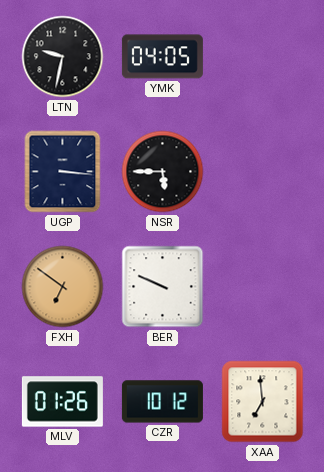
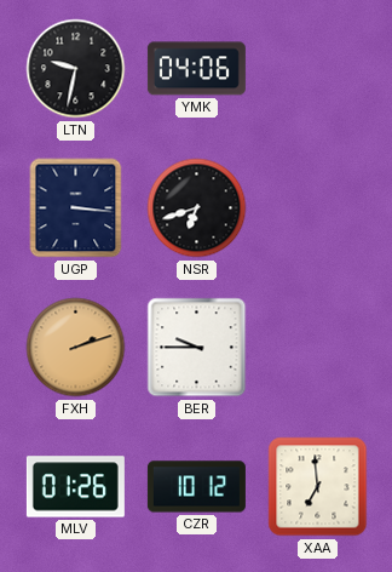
YMK: 04:05 -> 04:06
NSR: 5:45 -> 6:42
FXH: 6:51 -> 2:12
BER: 9:49 -> 9:45
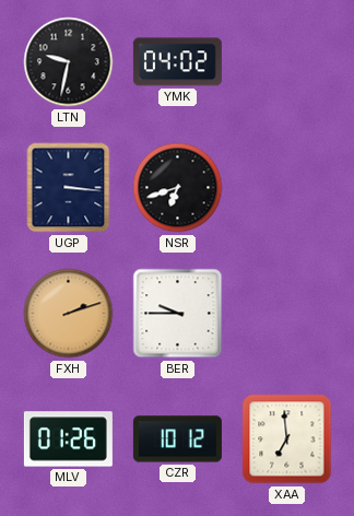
YMK: 04:06 -> 04:02
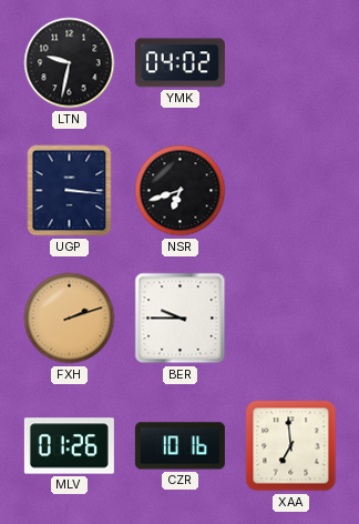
CZR: 10:12 -> 10:16
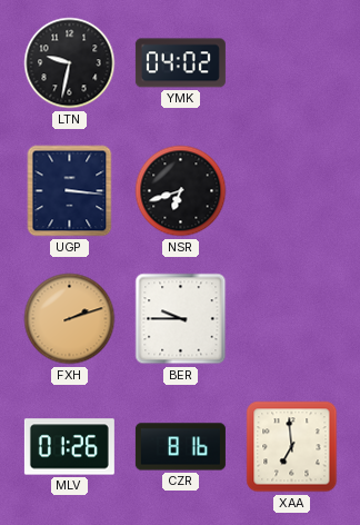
CZR: 10:16 -> 8:16
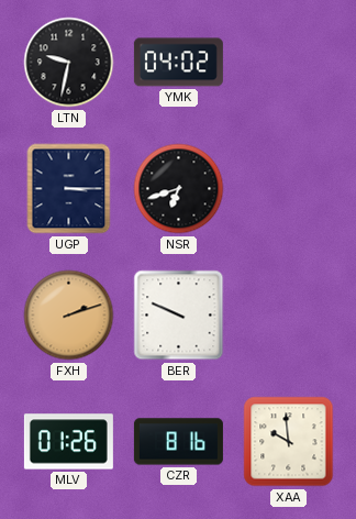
UGP: 3:16 -> 3:15
BER: 9:45 -> 9:49
XAA: 6:59 -> 9:59
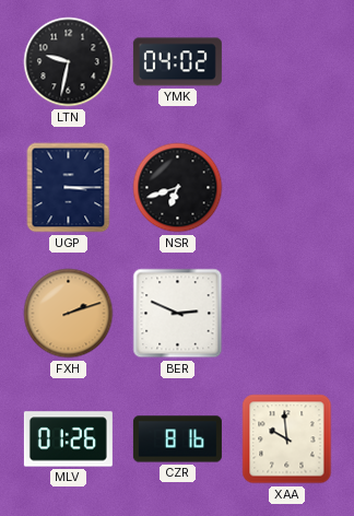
BER: 9:49 -> 2:49
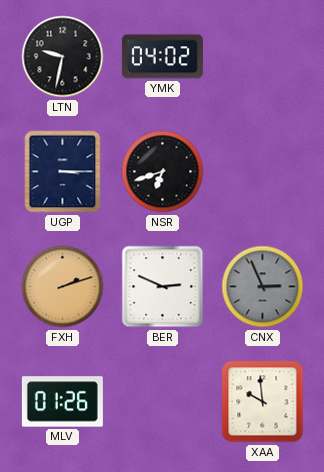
CNX: none -> 2:56
CZR: 8:16 -> none
